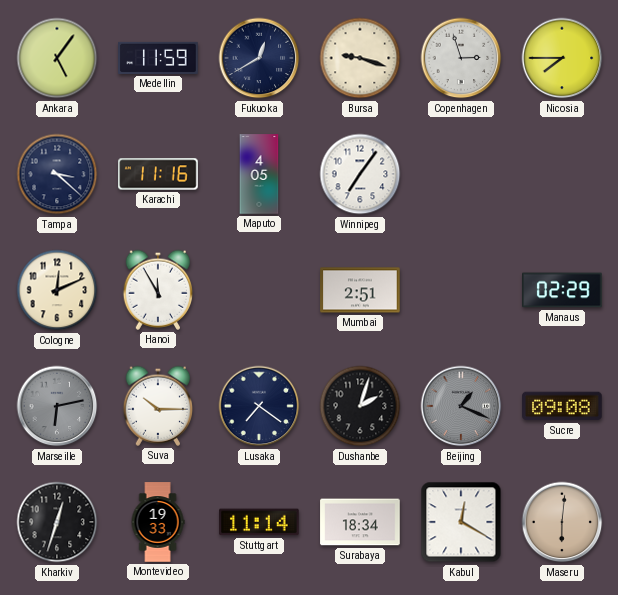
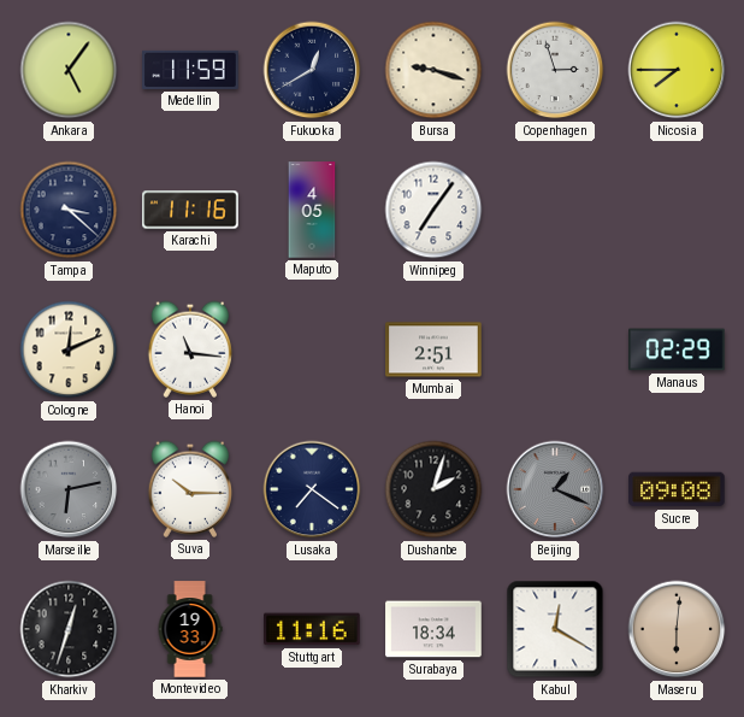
Hanoi: 11:55 -> 11:16
Stuttgart: 11:14 -> 11:16
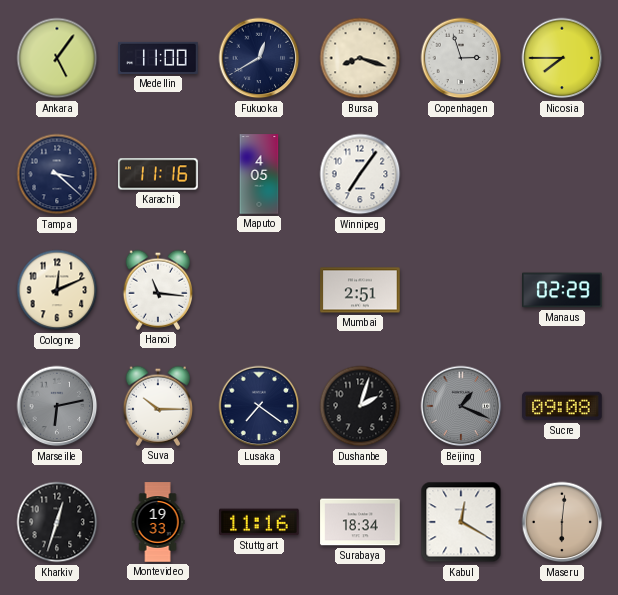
Medellin: 11:59 -> 11:00
Bursa: 9:18 -> 8:18
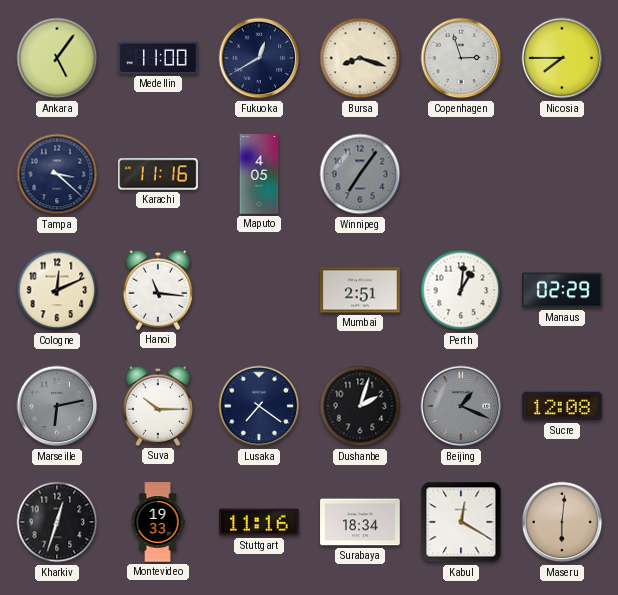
Winnipeg dial: white -> grey
Perth: none -> 1:01
Sucre: 09:08 -> 12:08
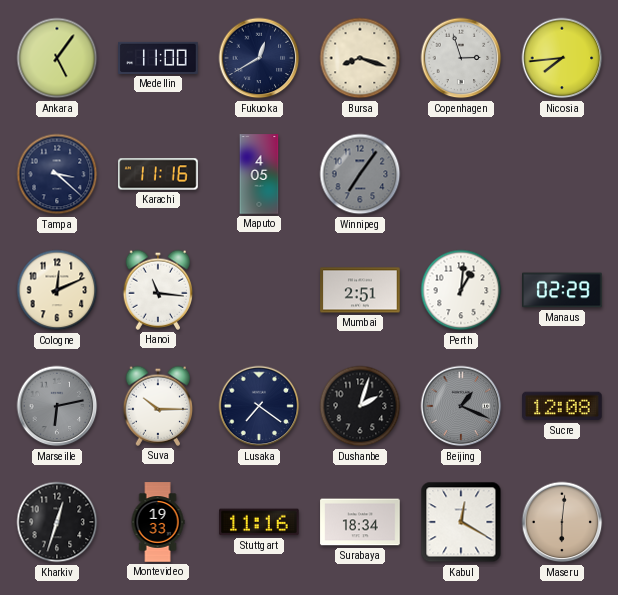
Nicosia: 7:45 -> 7:44
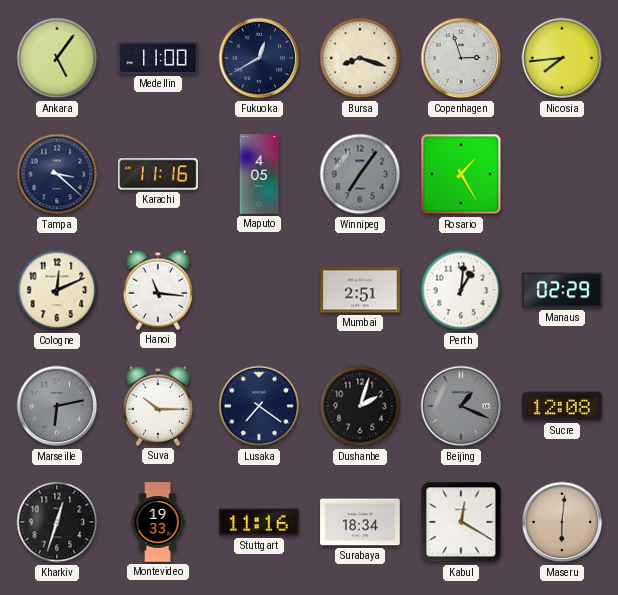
Rosario: none -> 1:25
